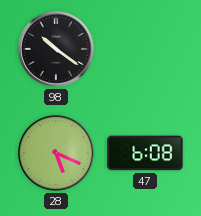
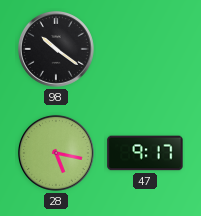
28: 5:19 -> 5:17
47: 6:08 -> 9:17
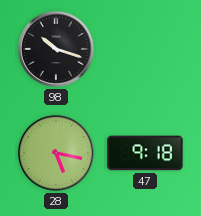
98: 10:21 -> 10:18
47: 9:17 -> 9:18
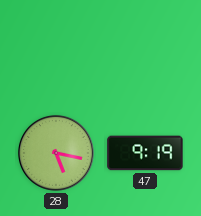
98: 10:18 -> none
47: 9:18 -> 9:19
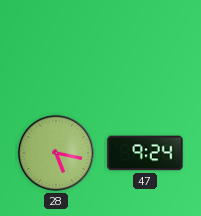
47: 9:19 -> 9:24
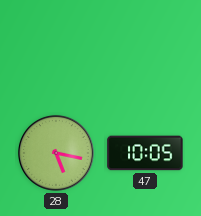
47: 9:24 -> 10:05
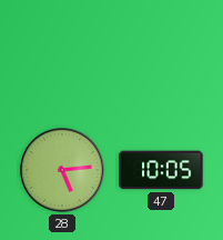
28: 5:17 -> 5:14
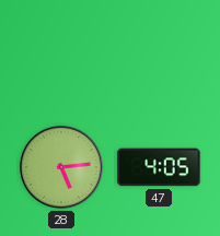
47: 10:05 -> 4:05
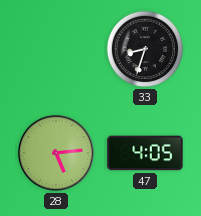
33: none -> 8:33
